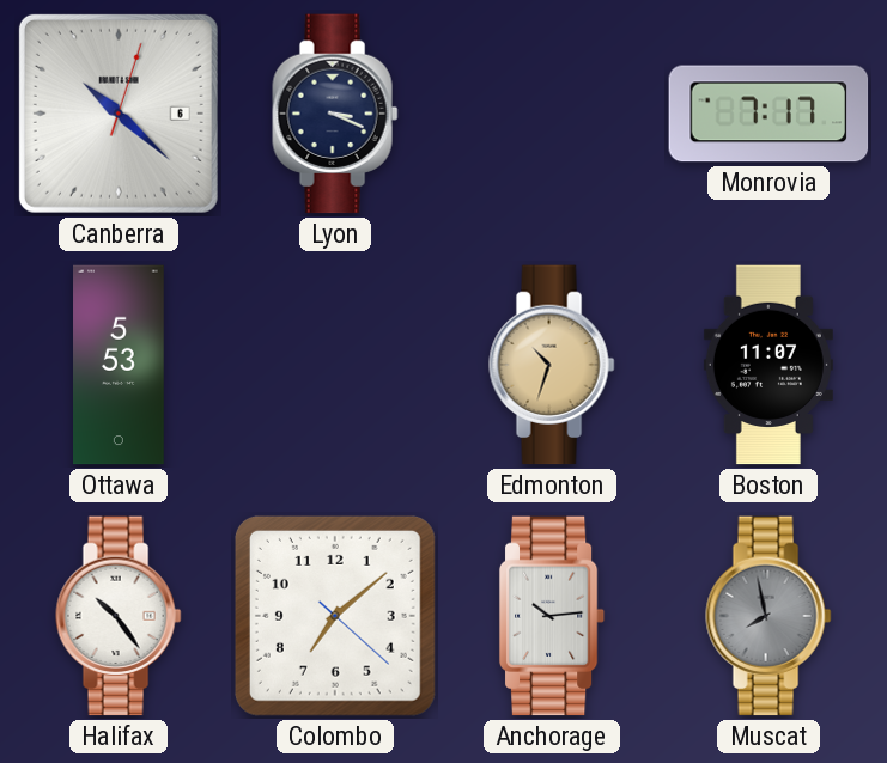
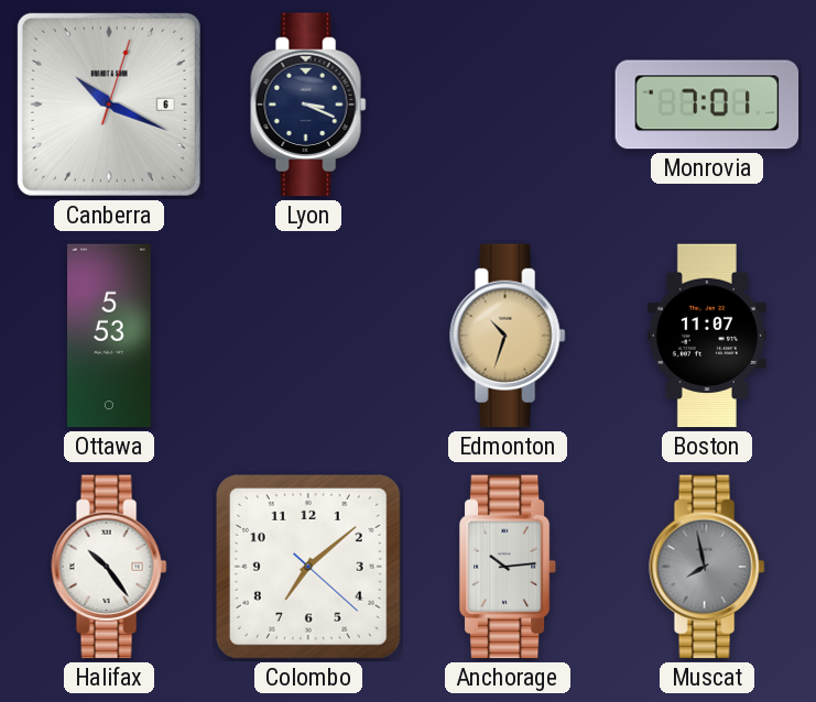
Canberra: 10:22 -> 10:19
Monrovia: 7:17 -> 7:01
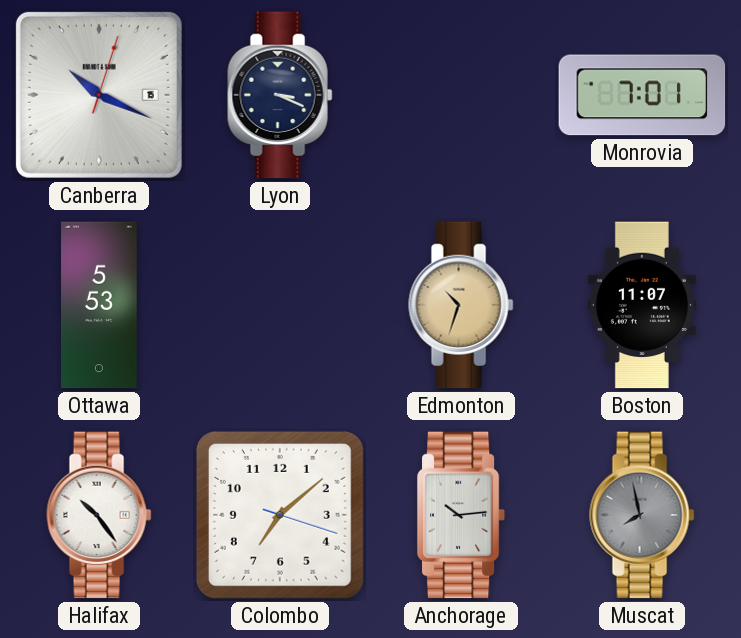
Canberra date: 6 -> 15
Colombo: 7:08:22 -> 7:08:18
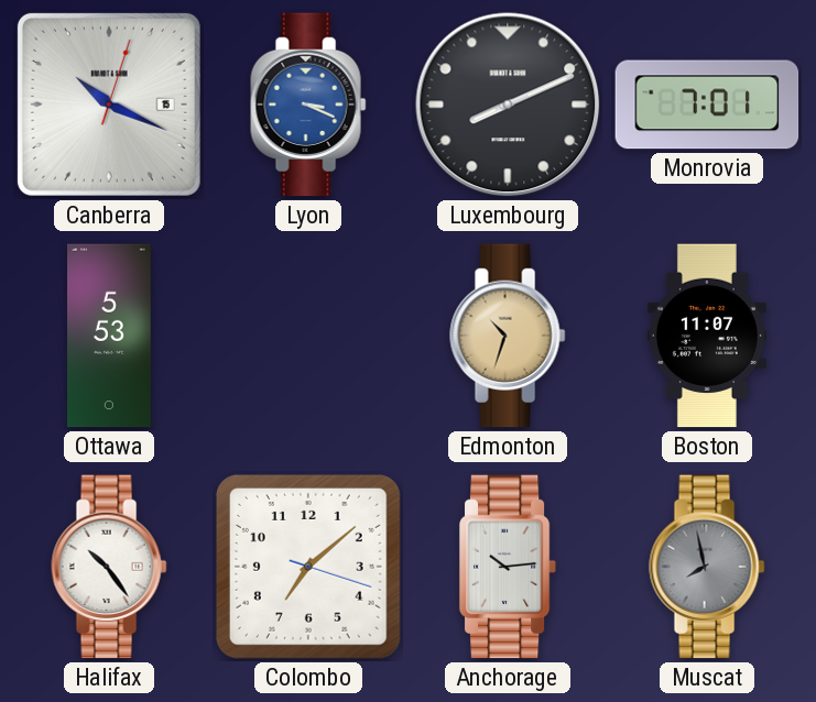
Lyon dial: navy -> blue
Luxembourg: none -> 8:11
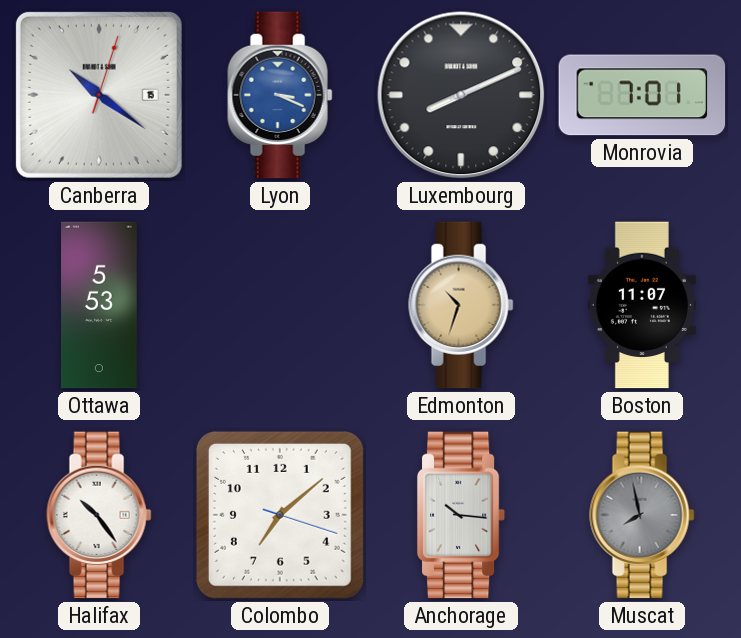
Canberra: 10:19 -> 10:21
Anchorage: 10:14 -> 10:16
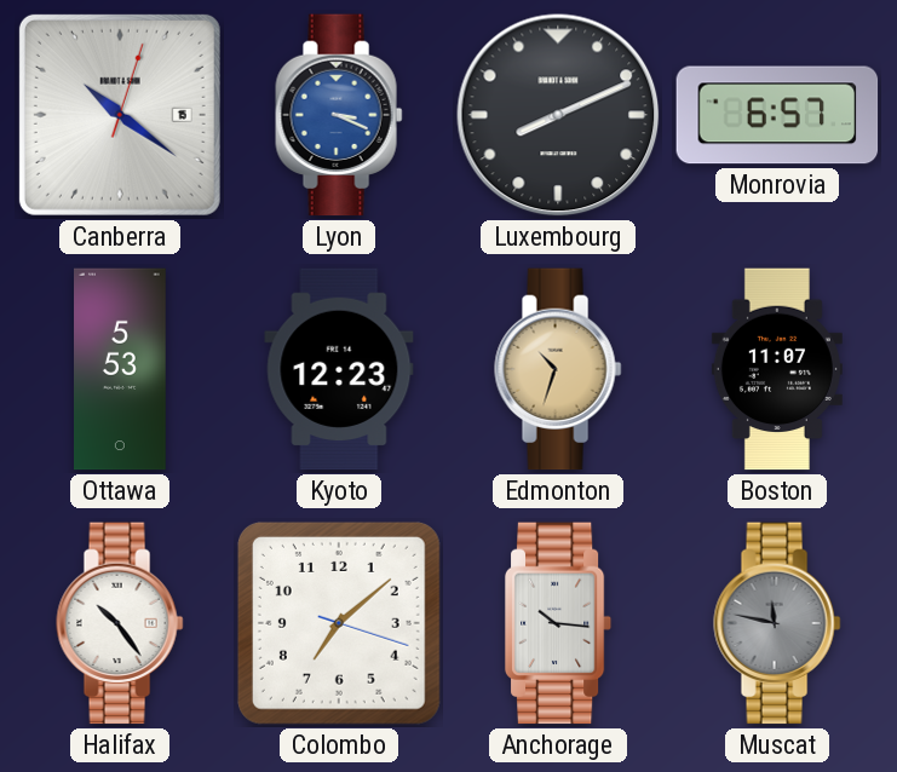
Monrovia: 7:01 -> 6:57
Kyoto: none -> 12:23
Muscat: 7:58 -> 11:47
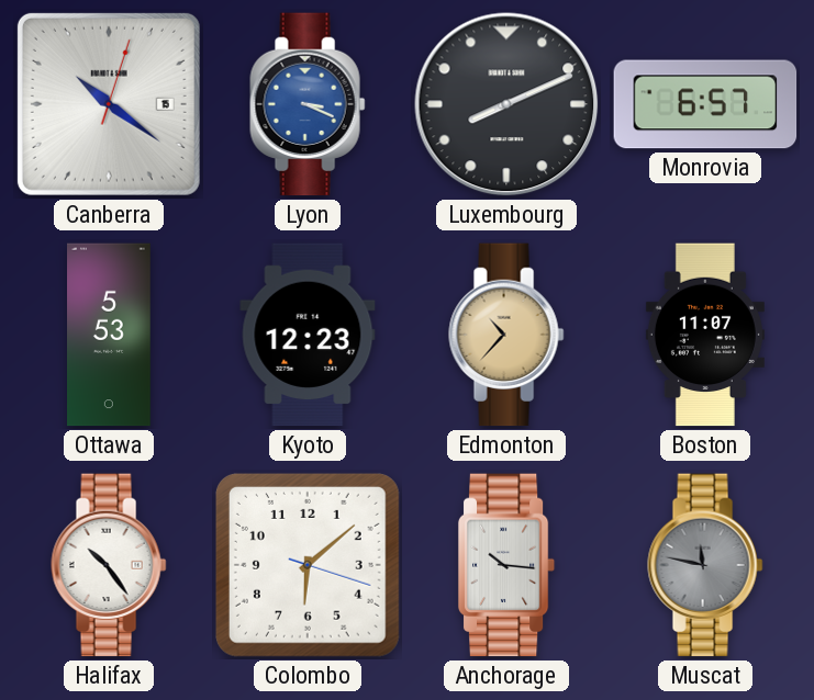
Edmonton: 10:33 -> 10:37
Colombo: 7:08 -> 6:08
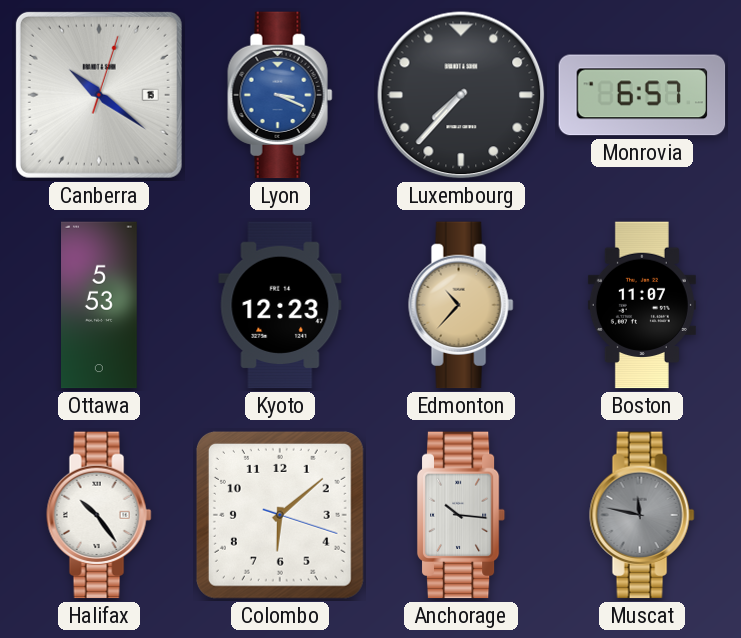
Luxembourg: 8:11 -> 7:37
